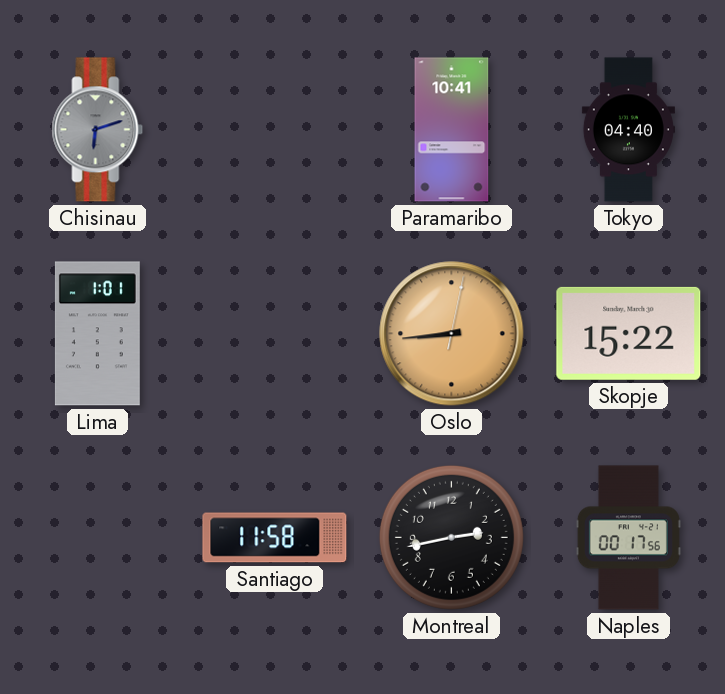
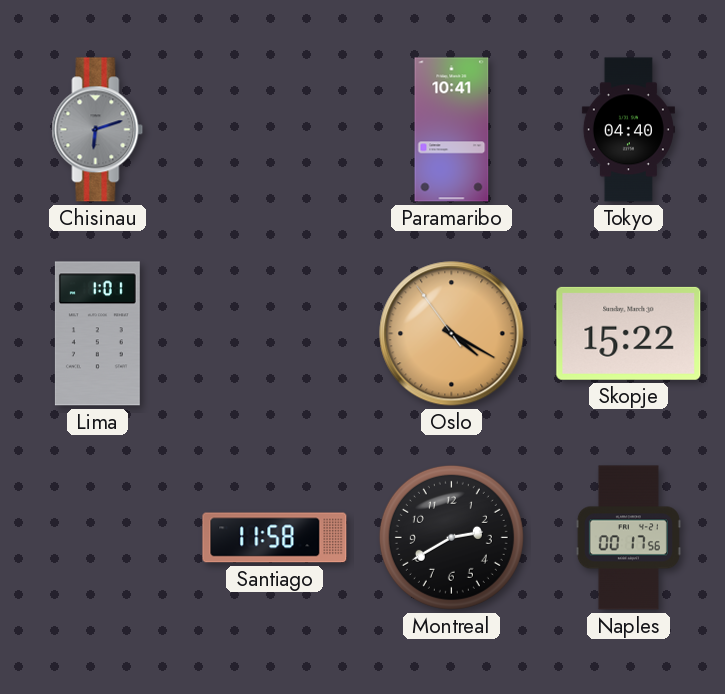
Oslo: 8:44 -> 4:19
Montreal: 2:43 -> 2:40
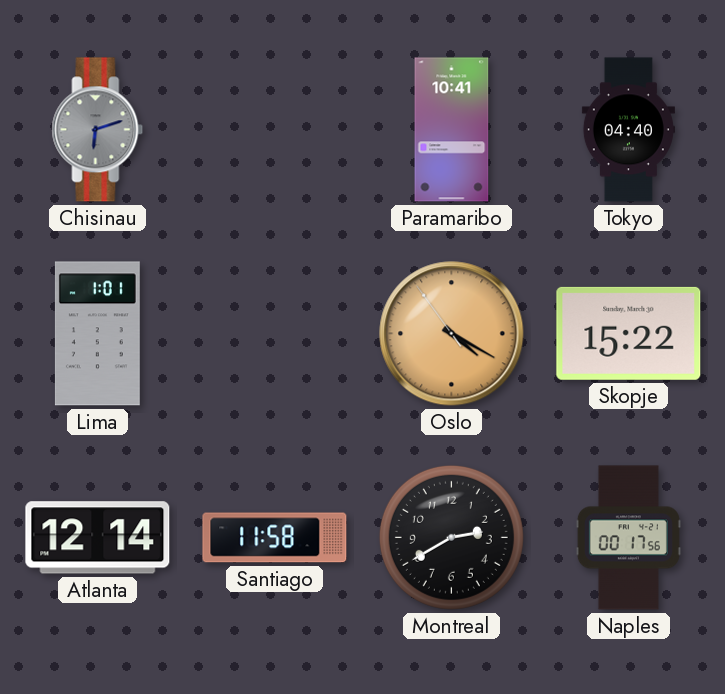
Atlanta: none -> 12:14
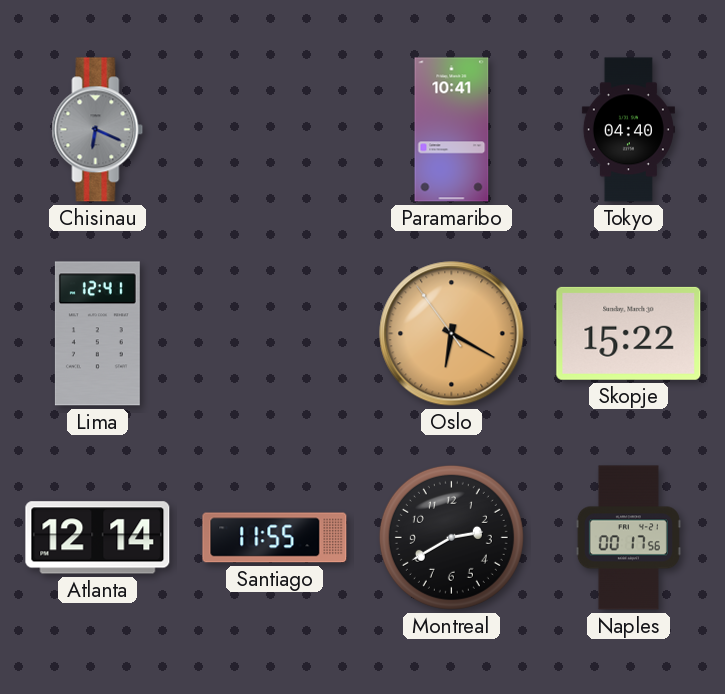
Chisinau: 6:12 -> 6:19
Lima: 1:01 -> 12:41
Oslo: 4:19 -> 6:19
Santiago: 11:58 -> 11:55
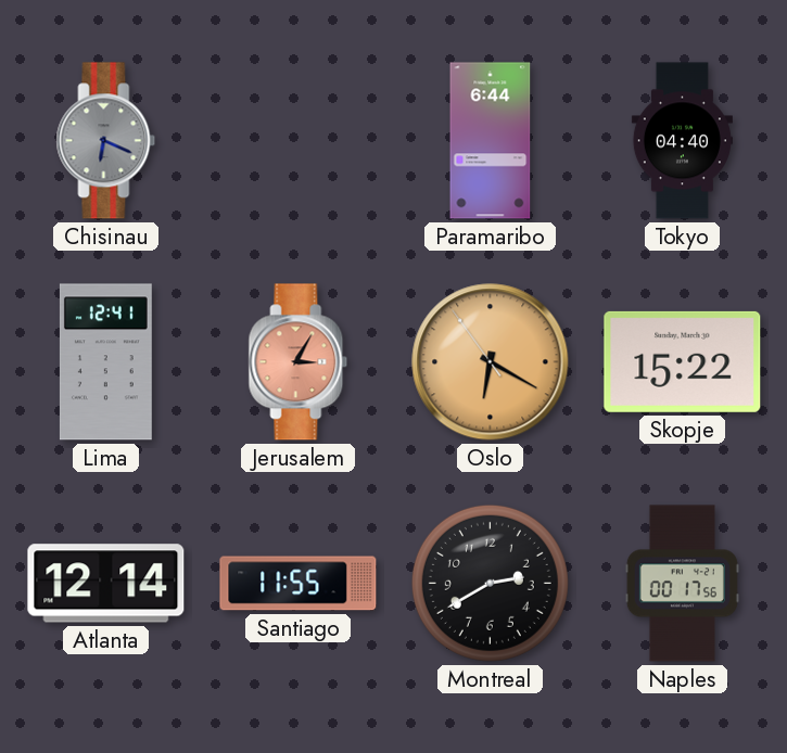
Paramaribo: 10:41 -> 6:44
Jerusalem: none -> 3:05
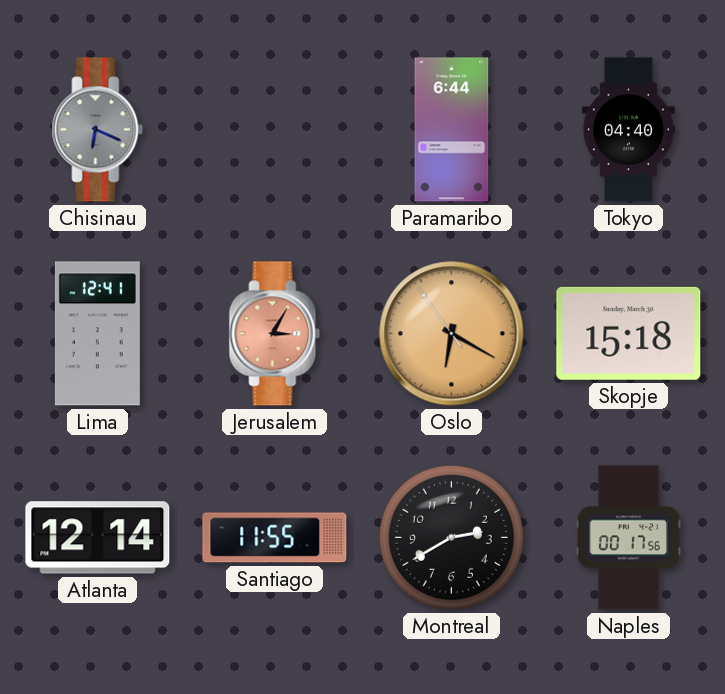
Skopje: 15:22 -> 15:18
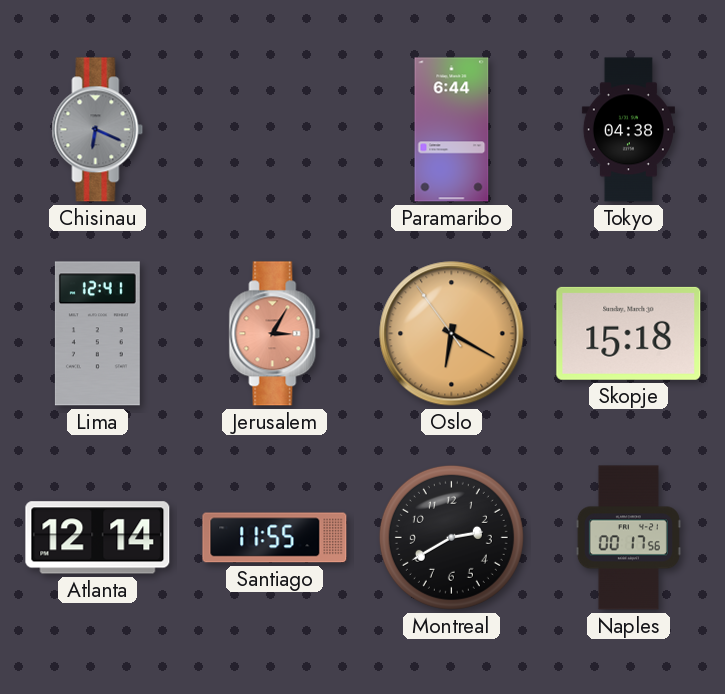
Tokyo: 04:40 -> 04:38
